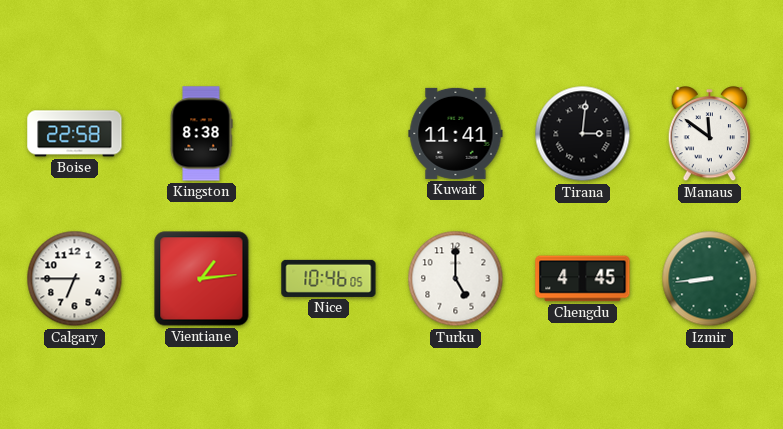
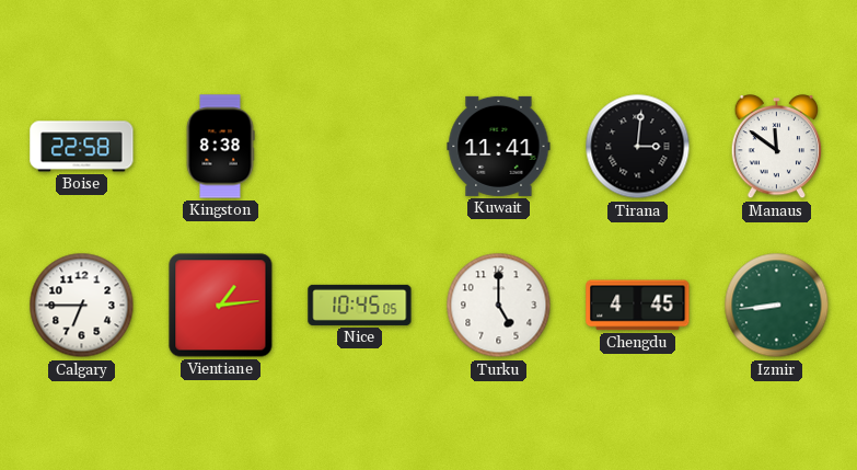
Nice: 10:46 -> 10:45
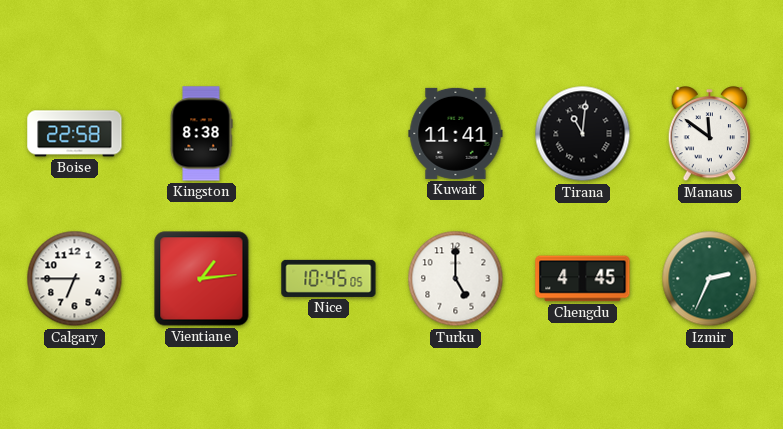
Tirana: 3:01 -> 11:01
Izmir: 8:44 -> 2:34
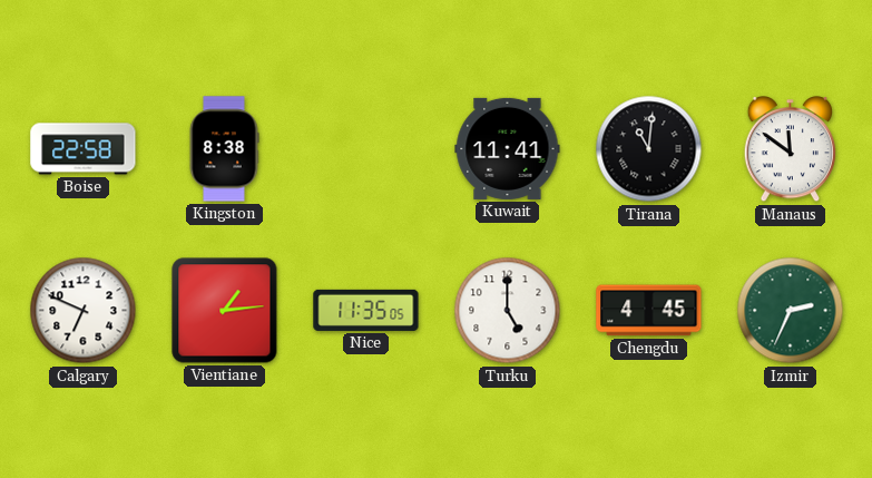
Calgary: 6:45 -> 6:49
Nice: 10:45 -> 11:35
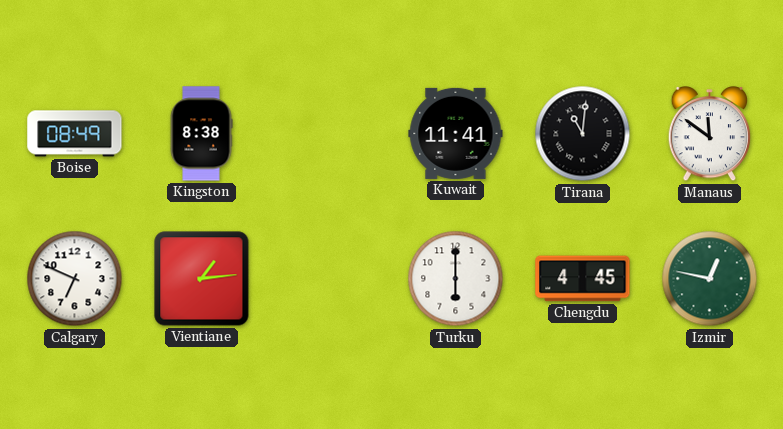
Boise: 22:58 -> 08:49
Nice: 11:35 -> none
Turku: 5:00 -> 6:00
Izmir: 2:34 -> 12:47
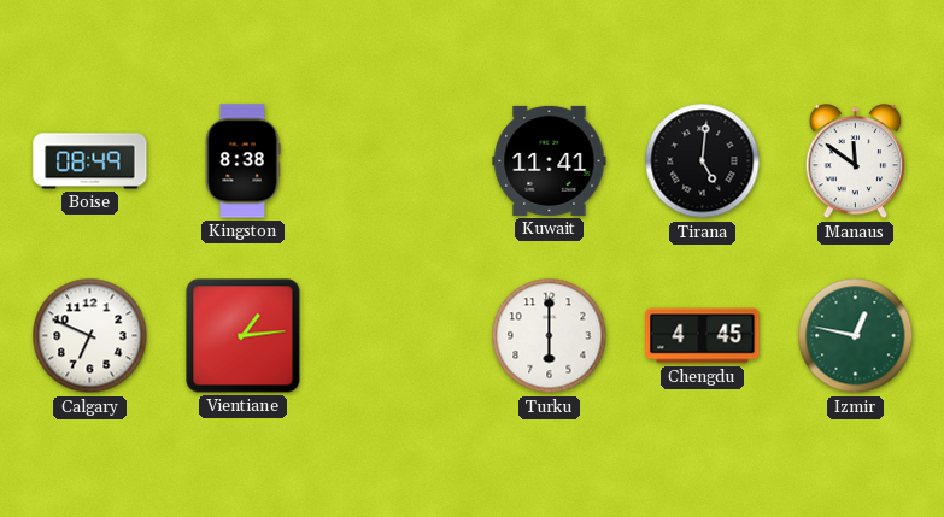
Tirana: 11:01 -> 5:01
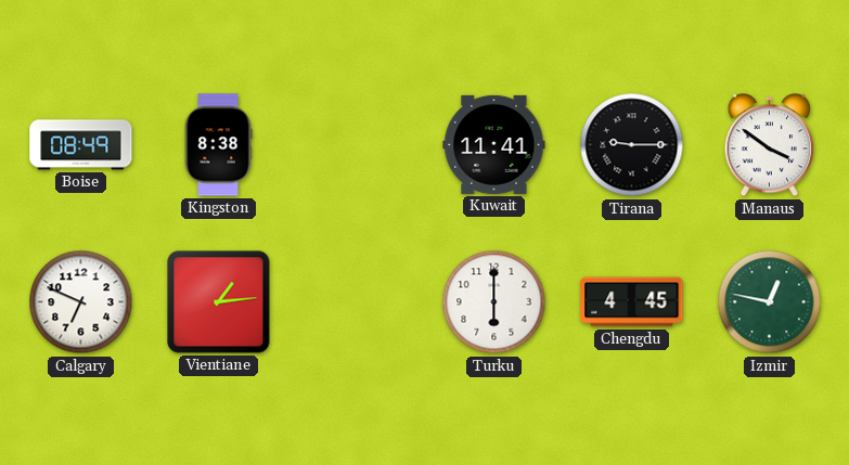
Tirana: 5:01 -> 9:15
Manaus: 11:51 -> 3:51
